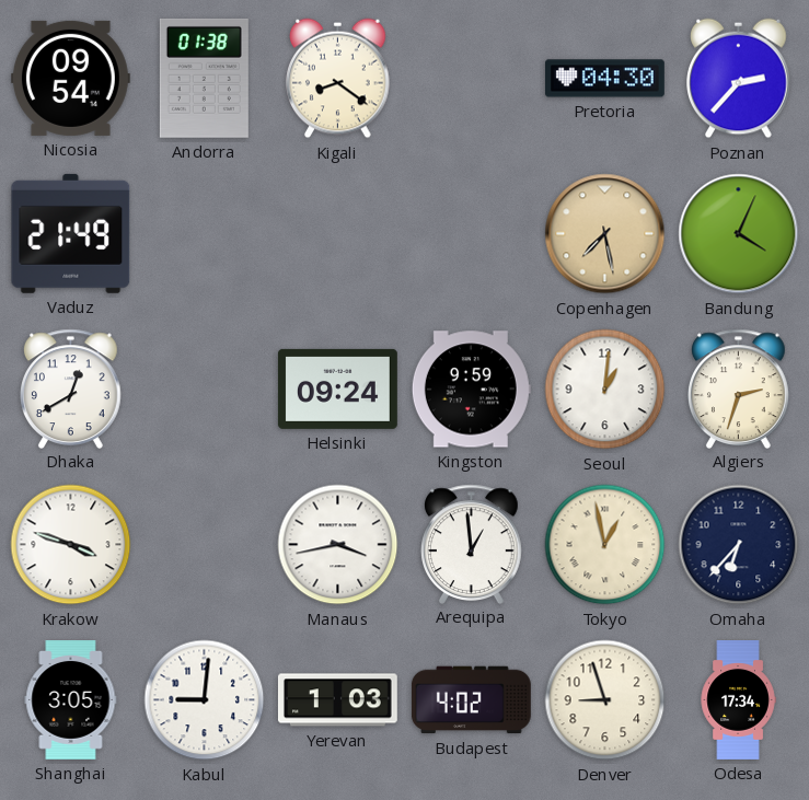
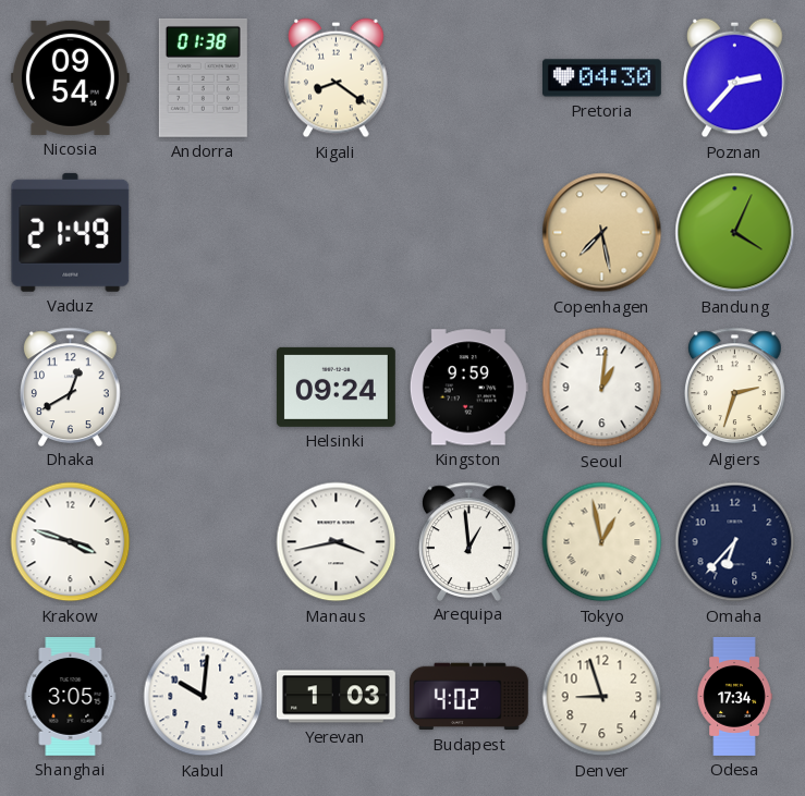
Kabul: 9:01 -> 10:01
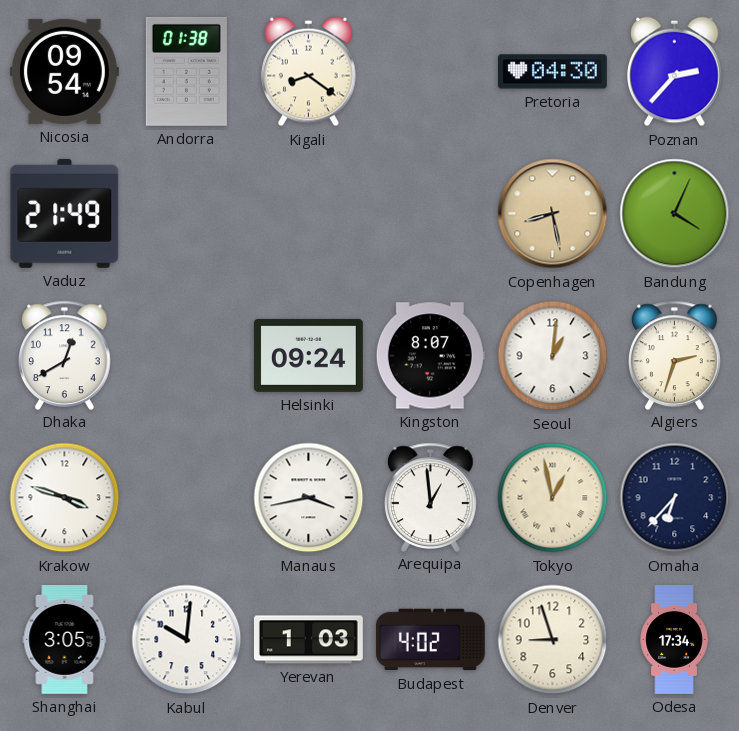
Copenhagen: 7:28 -> 8:28
Kingston: 9:59 -> 8:07
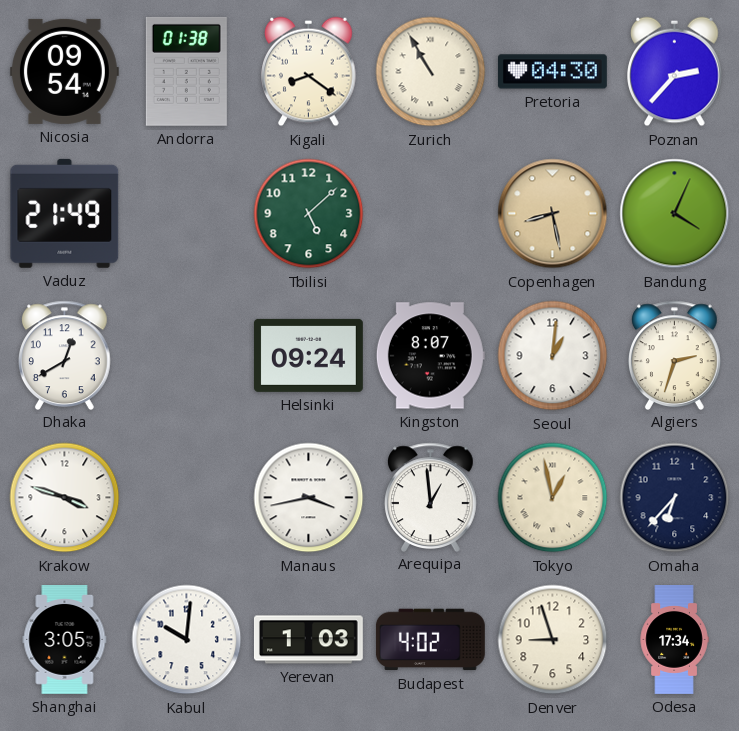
Zurich: none -> 10:55
Tbilisi: none -> 5:08
